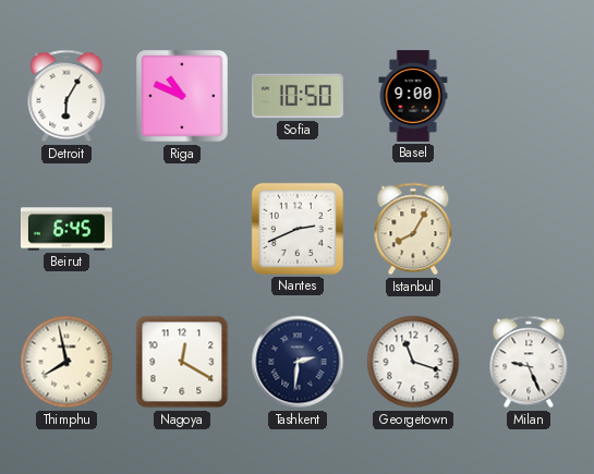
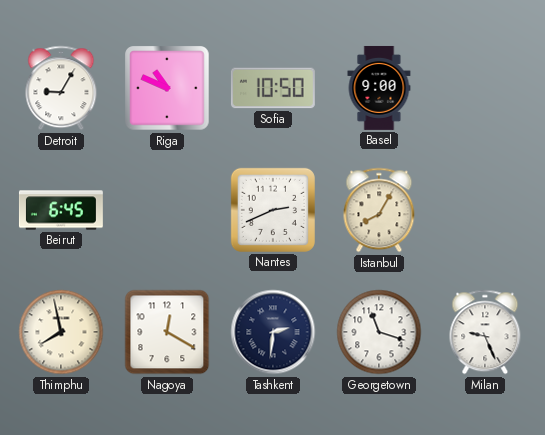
Detroit: 6:05 -> 9:05
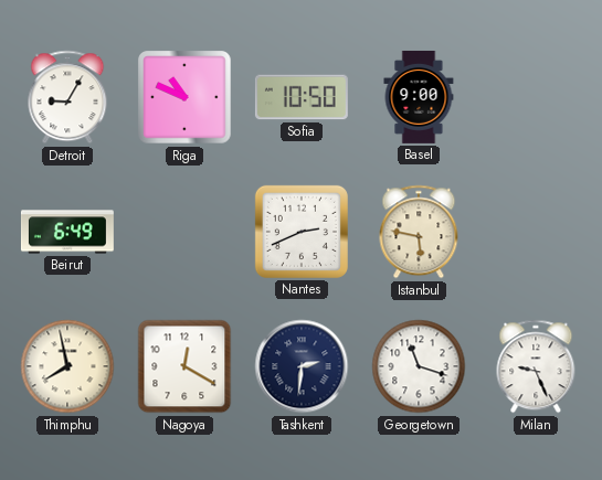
Beirut: 6:45 -> 6:49
Istanbul: 8:05 -> 5:47
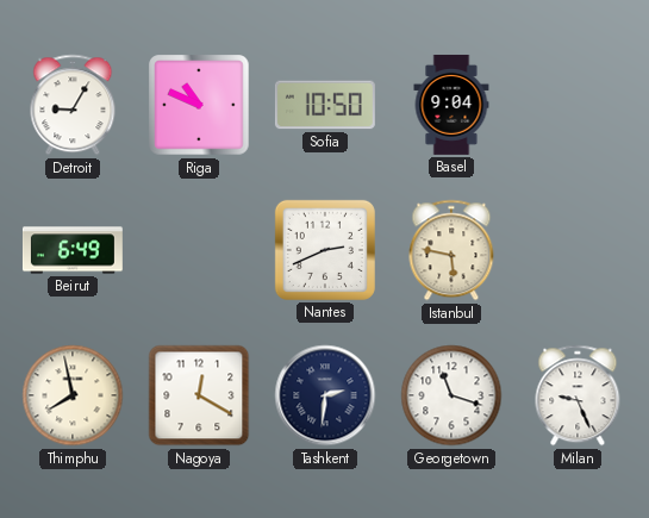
Basel: 9:00 -> 9:04
